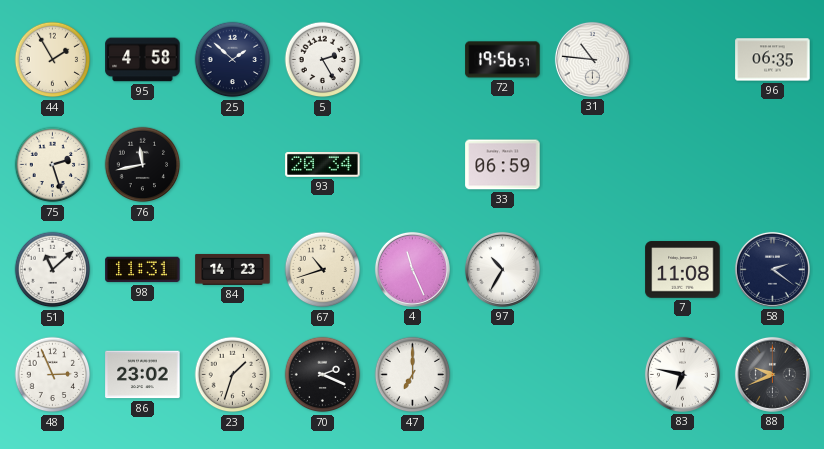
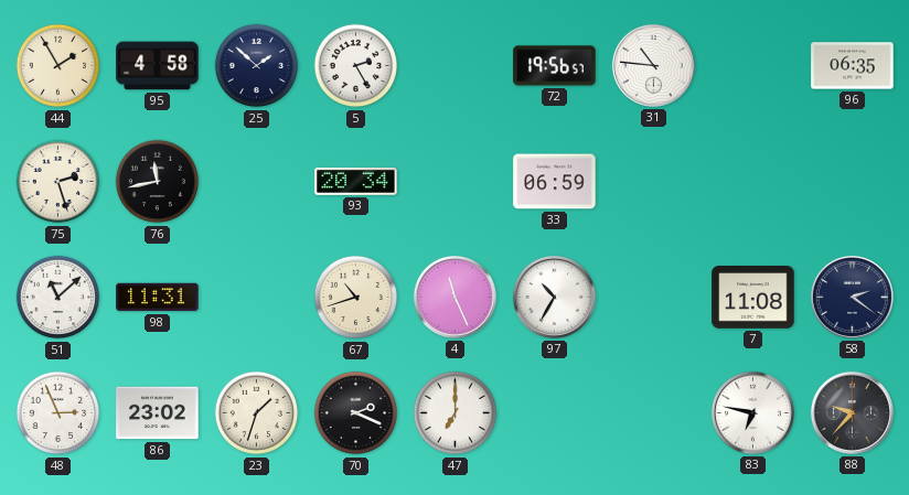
84: 14:23 -> none
88: 9:41 -> 9:37
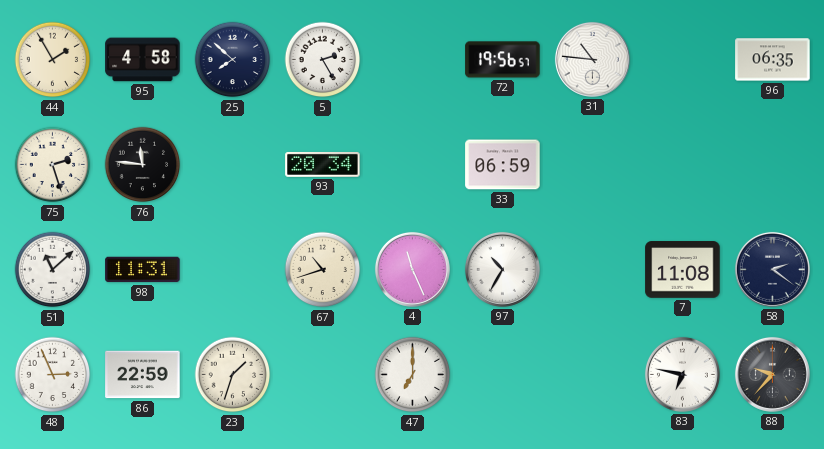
25: 1:52 -> 7:52
76: 11:43 -> 11:46
86: 23:02 -> 22:59
70: 2:19 -> none
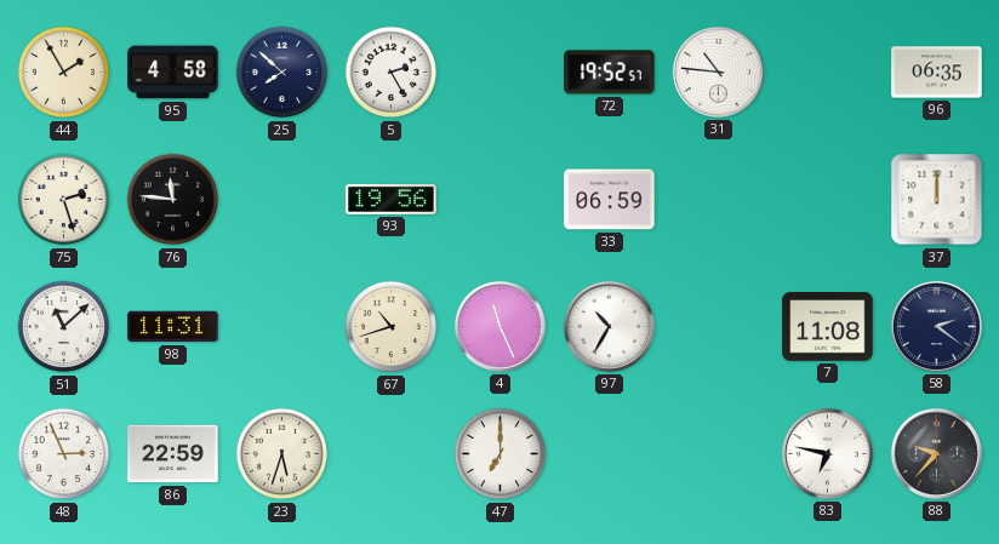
72: 19:56 -> 19:52
93: 20:34 -> 19:56
37: none -> 12:00
23: 1:33 -> 5:33
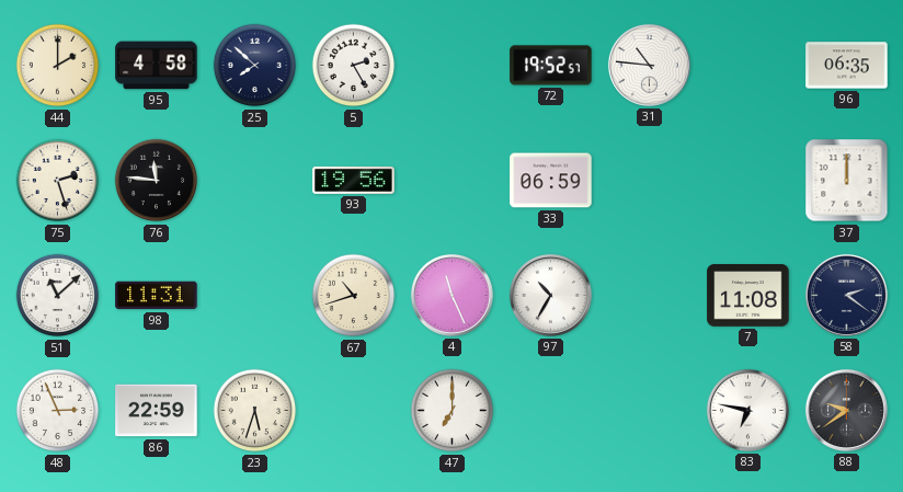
44: 1:55 -> 2:00
88: 9:37 -> 9:39
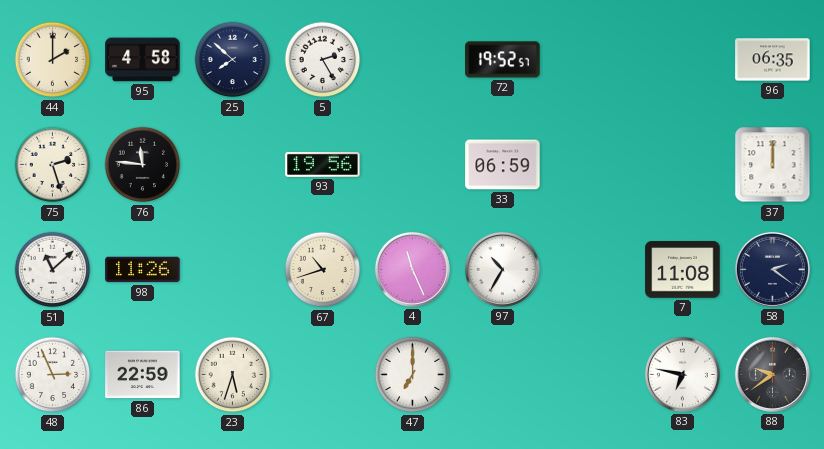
31: 10:46 -> none
98: 11:31 -> 11:26
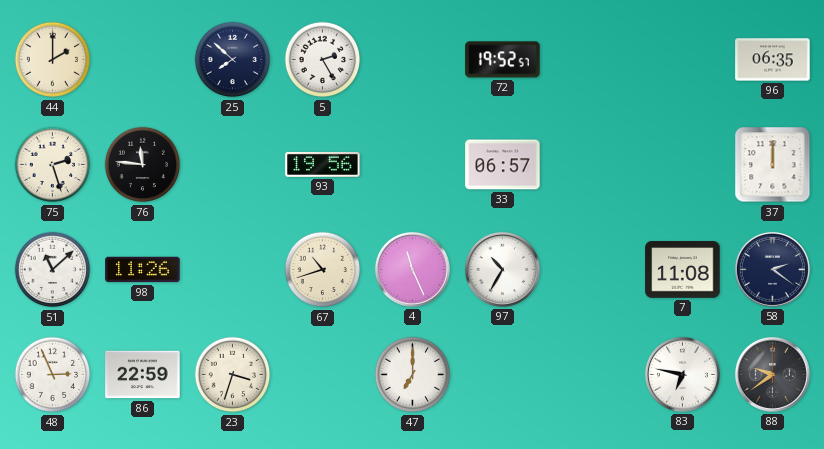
95: 4:58 -> none
33: 06:59 -> 06:57
23: 5:33 -> 3:33
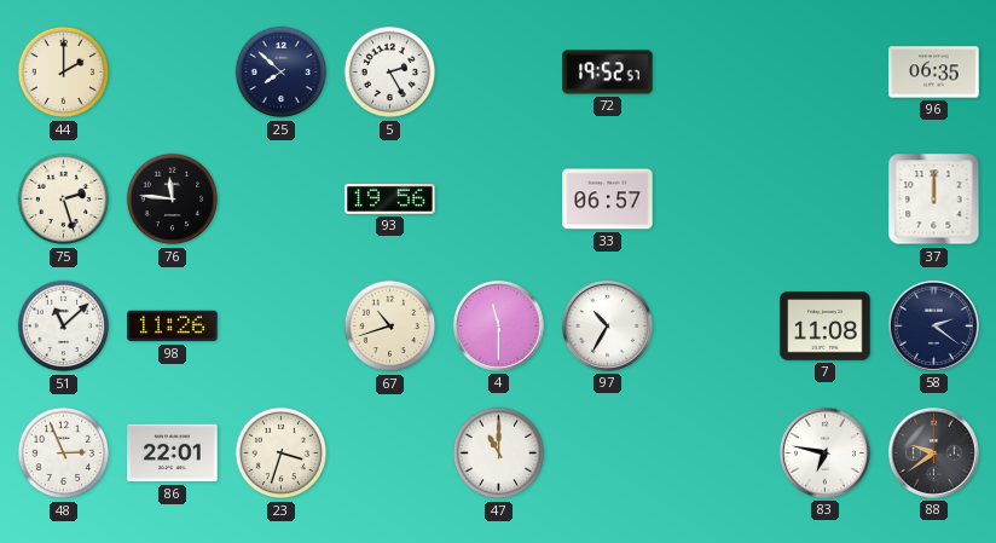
4: 11:26 -> 11:30
86: 22:59 -> 22:01
47: 7:00 -> 11:00
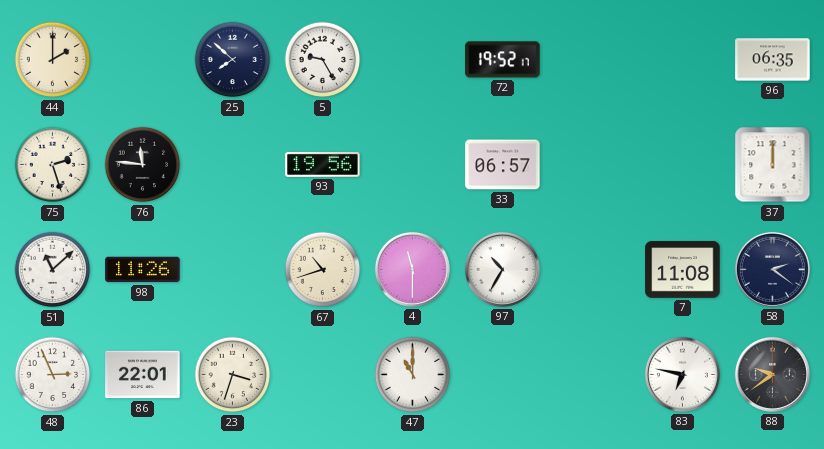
5: 2:25 -> 9:25
72: 19:52:57 -> 19:52:17
